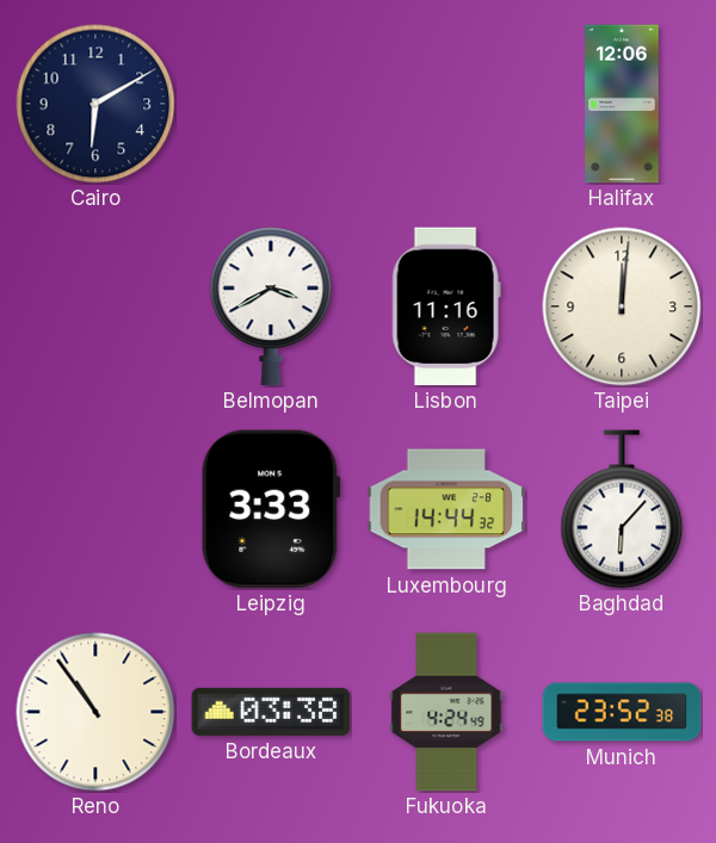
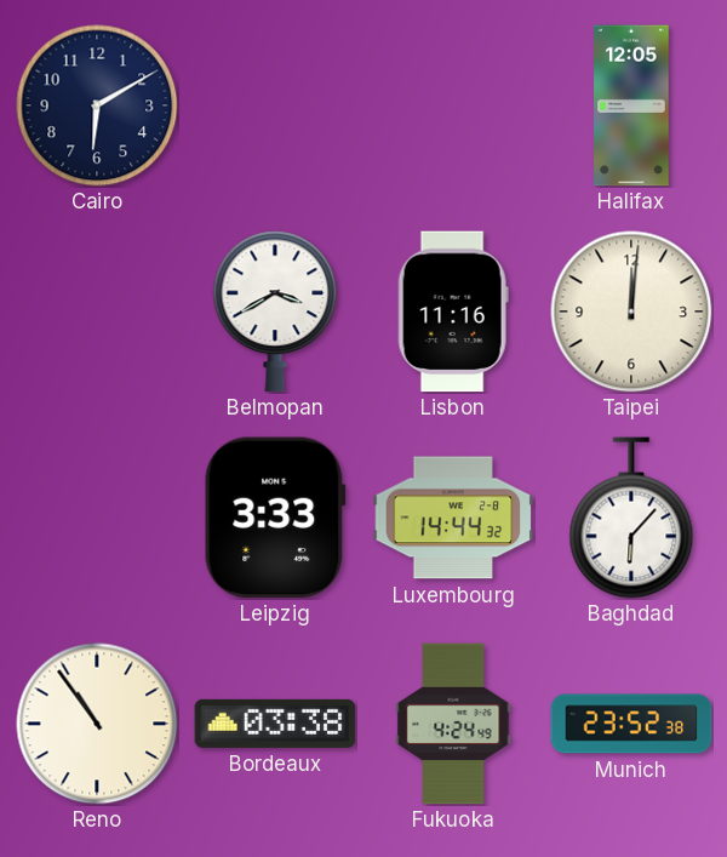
Halifax: 12:06 -> 12:05
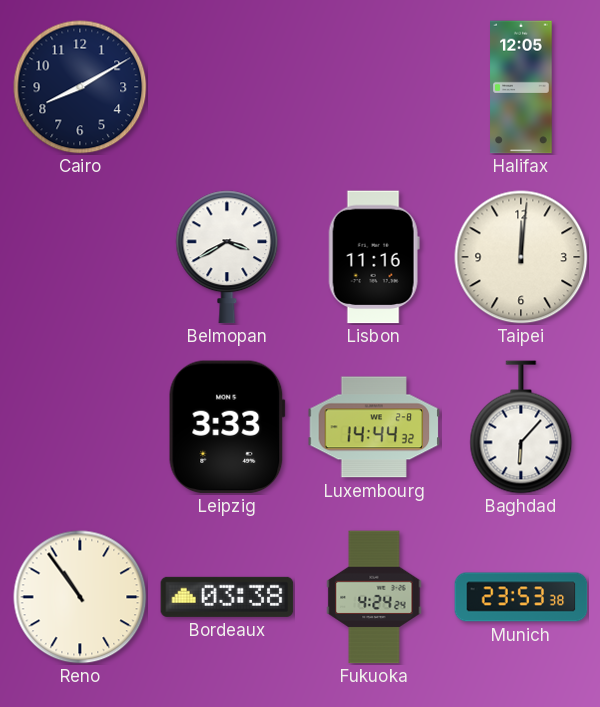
Cairo: 6:10 -> 8:10
Fukuoka: 4:24:49 -> 4:24:24
Munich: 23:52 -> 23:53
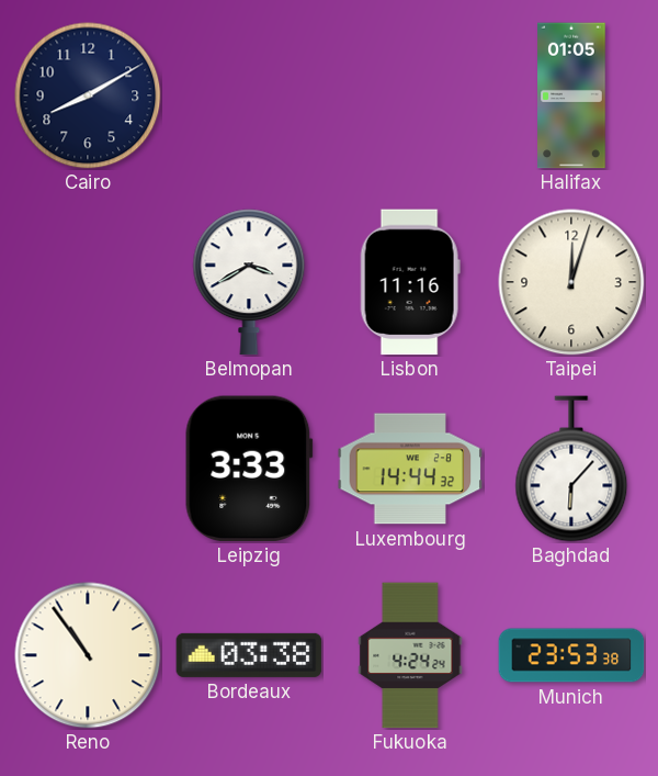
Halifax: 12:05 -> 01:05
Taipei: 12:01 -> 12:03
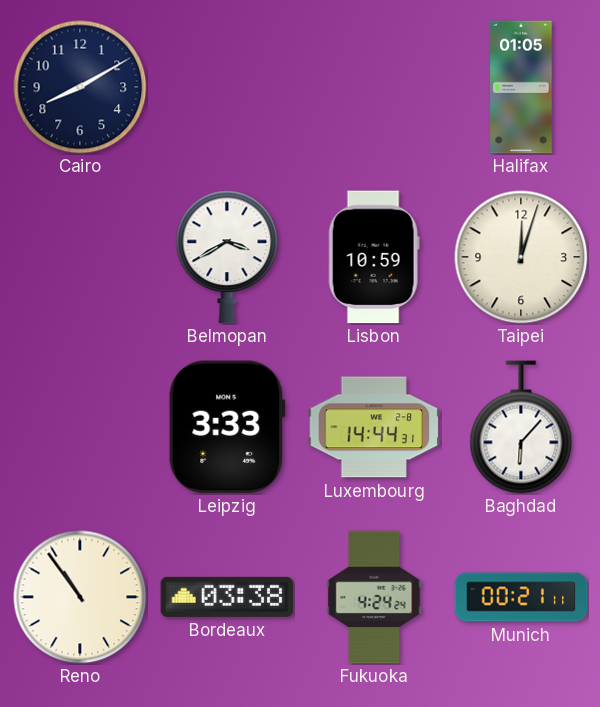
Lisbon: 11:16 -> 10:59
Luxembourg: 14:44:32 -> 14:44:31
Munich: 23:53 -> 00:21
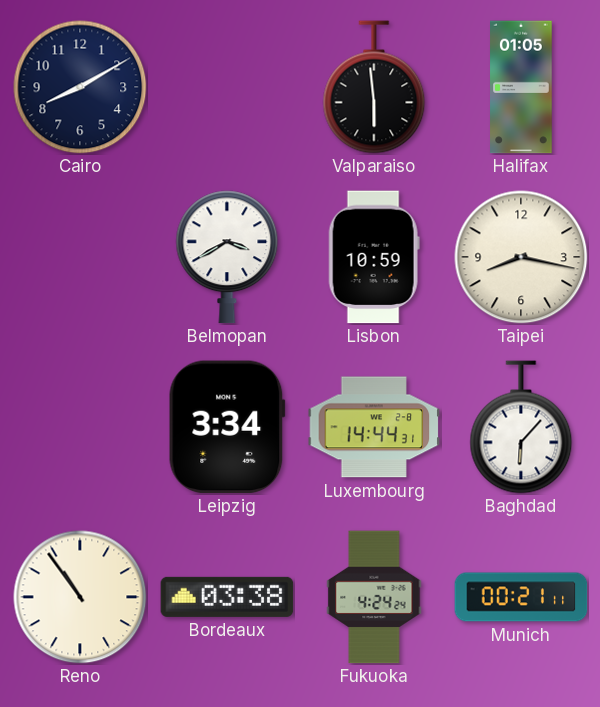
Valparaiso: none -> 5:59
Taipei: 12:03 -> 8:17
Leipzig: 3:33 -> 3:34
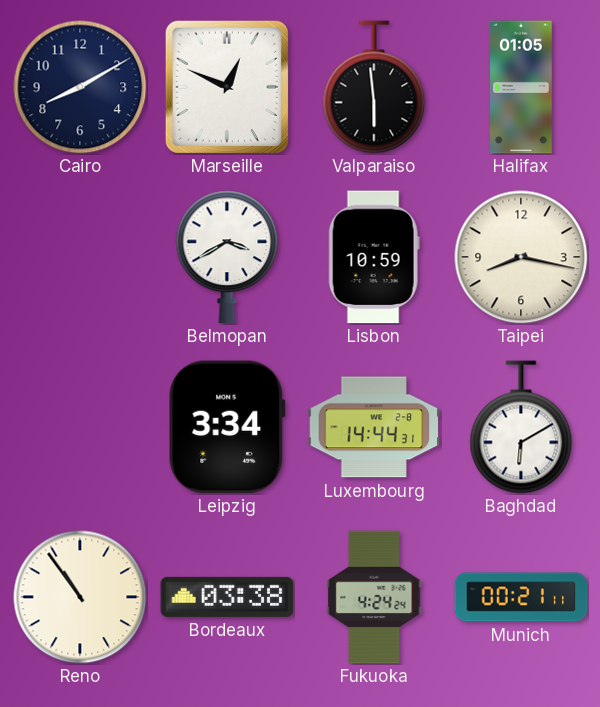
Marseille: none -> 12:49
Baghdad: 6:07 -> 6:10
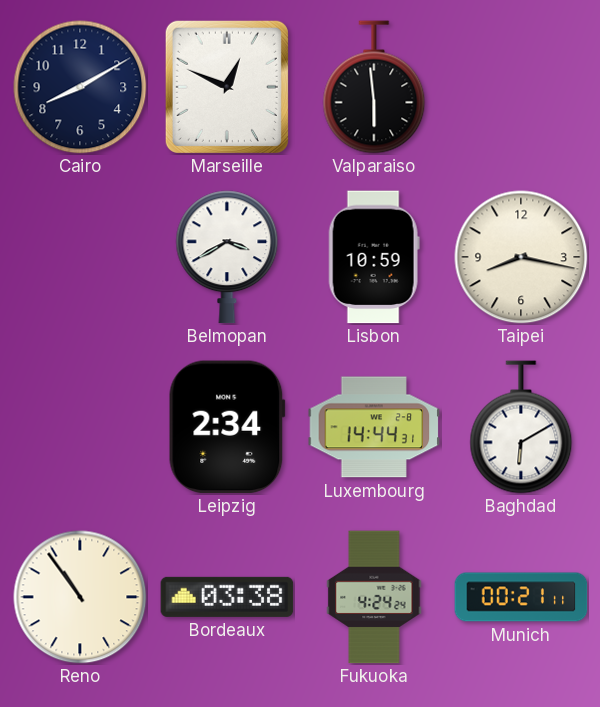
Halifax: 01:05 -> none
Leipzig: 3:34 -> 2:34
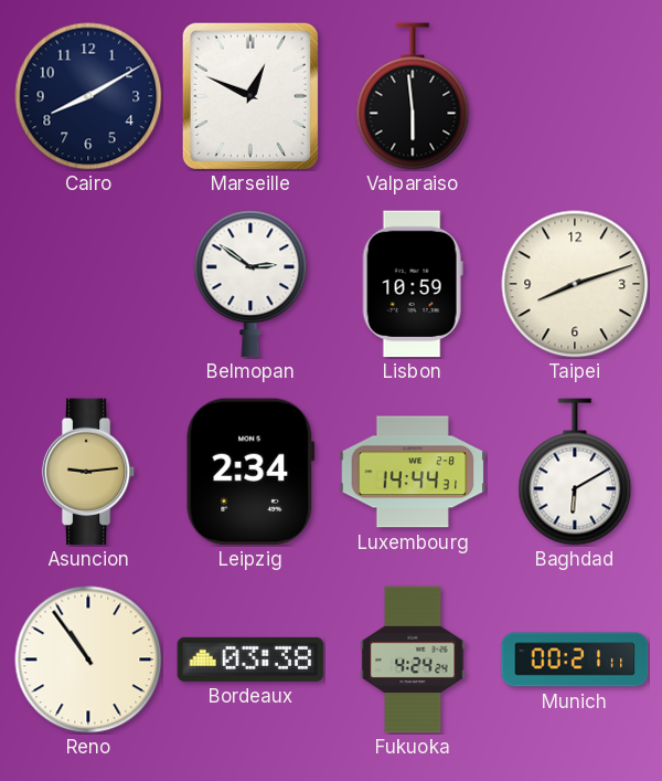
Belmopan: 3:40 -> 2:51
Taipei: 8:17 -> 8:12
Asuncion: none -> 9:14
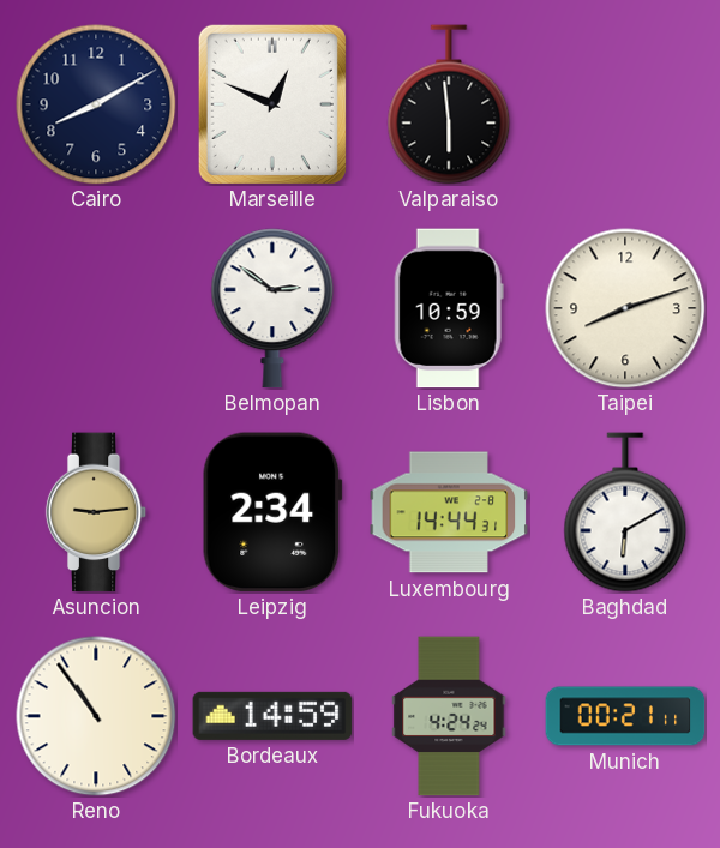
Bordeaux: 03:38 -> 14:59
